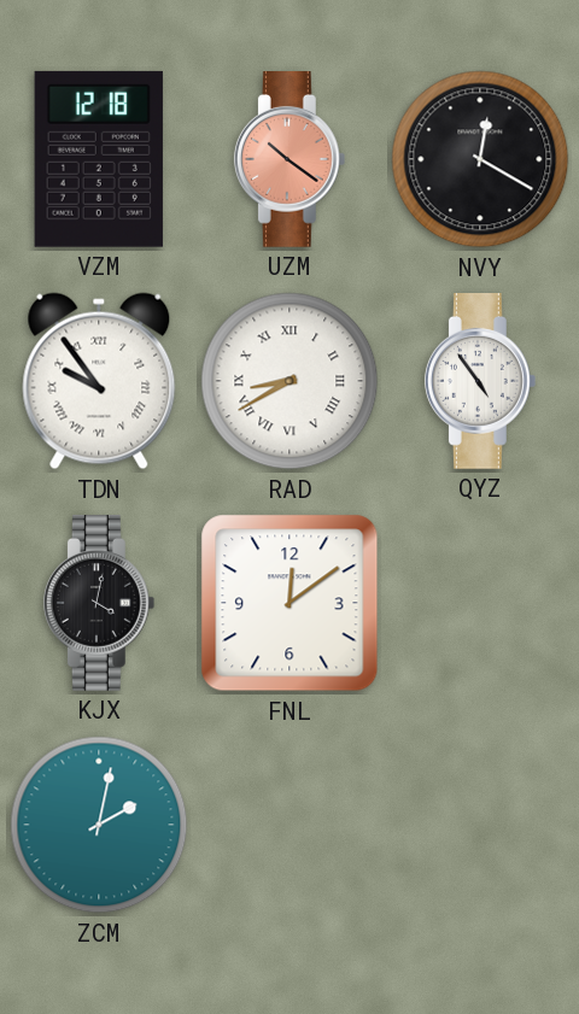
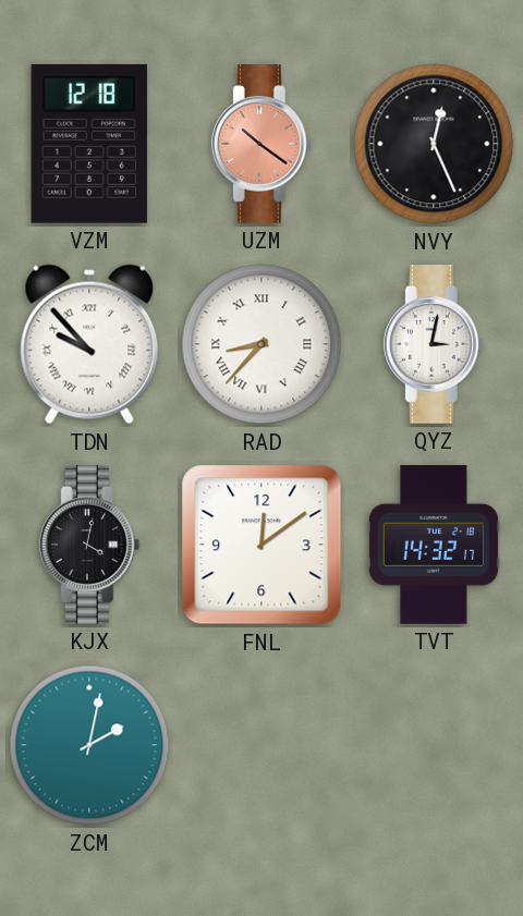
NVY: 12:20 -> 12:26
TDN: 9:54 -> 9:53
RAD: 8:40 -> 8:37
QYZ: 4:54 -> 3:02
TVT: none -> 14:32
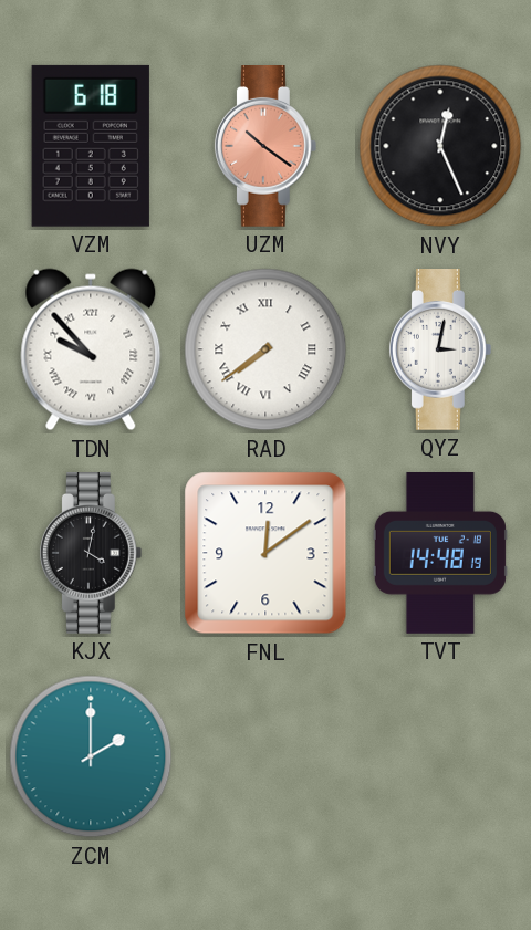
VZM: 12:18 -> 6:18
RAD: 8:37 -> 7:39
TVT: 14:32 -> 14:48
ZCM: 2:02 -> 2:00
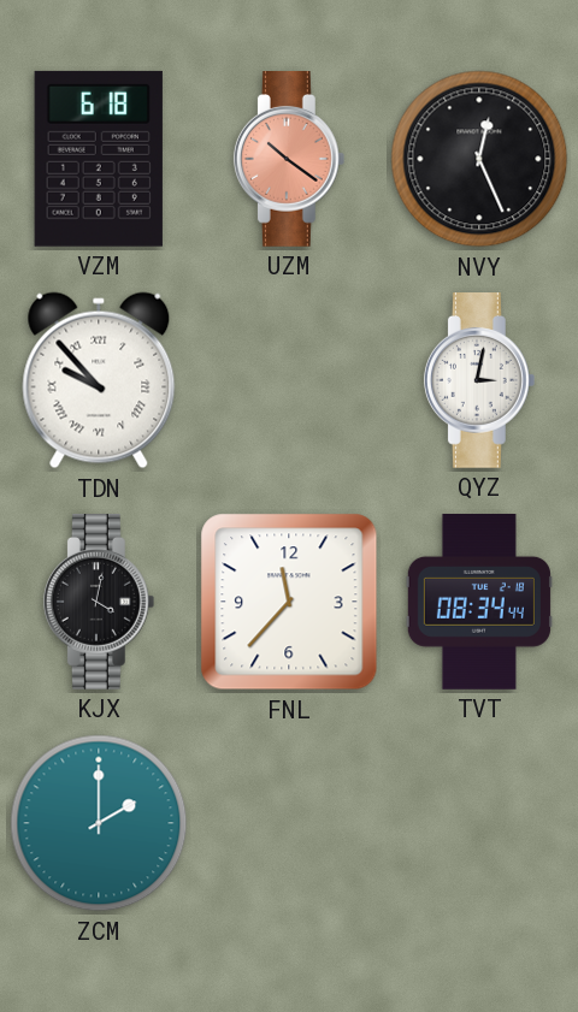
RAD: 7:39 -> none
FNL: 12:09 -> 11:37
TVT: 14:48 -> 08:34
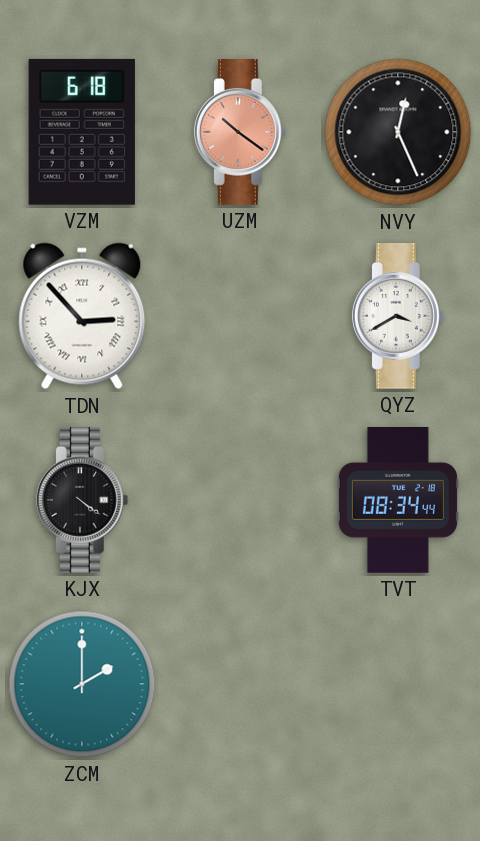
TDN: 9:53 -> 2:53
QYZ: 3:02 -> 3:40
KJX: 4:02 -> 4:21
FNL: 11:37 -> none
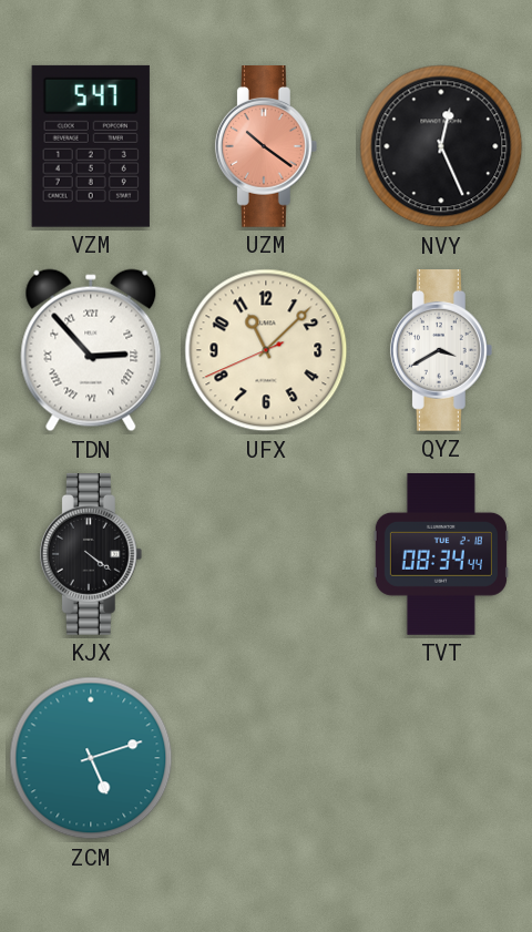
VZM: 6:18 -> 5:47
UFX: none -> 11:07
ZCM: 2:00 -> 5:12
